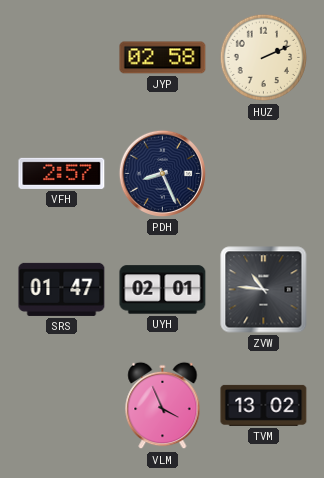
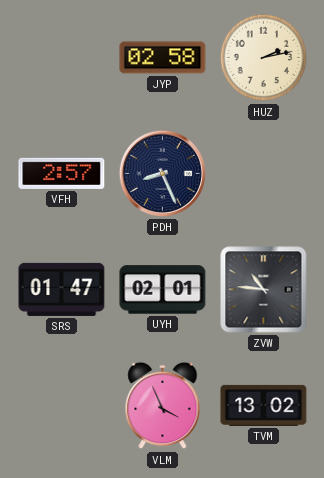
HUZ: 2:11 -> 2:13
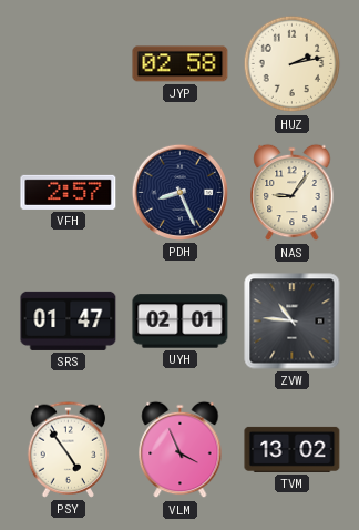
NAS: none -> 9:06
PSY: none -> 4:54
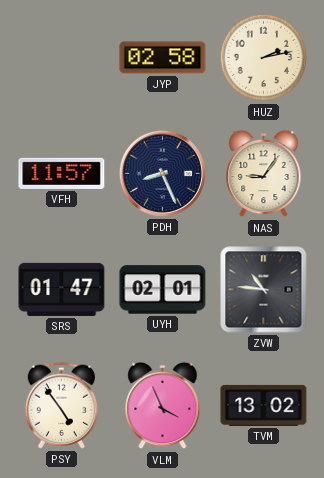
VFH: 2:57 -> 11:57
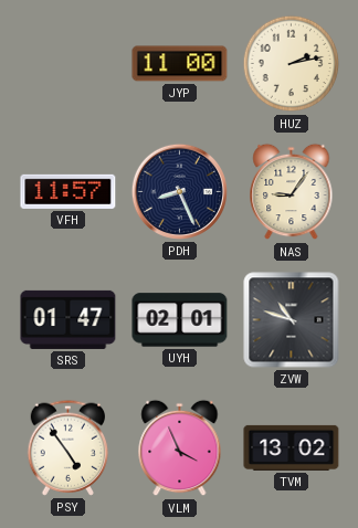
JYP: 02:58 -> 11:00
ZVW: 10:46 -> 10:48
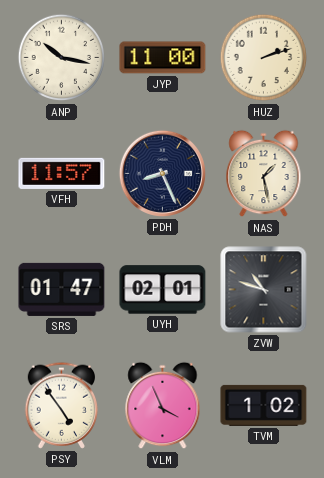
ANP: none -> 10:17
HUZ: 2:13 -> 2:12
NAS: 9:06 -> 1:28
TVM: 13:02 -> 1:02
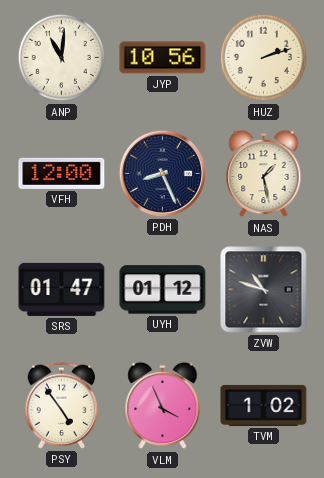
ANP: 10:17 -> 11:01
JYP: 11:00 -> 10:56
VFH: 11:57 -> 12:00
UYH: 02:01 -> 01:12
